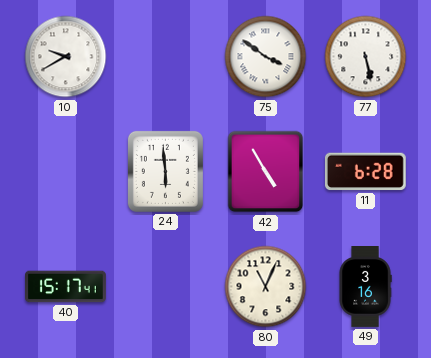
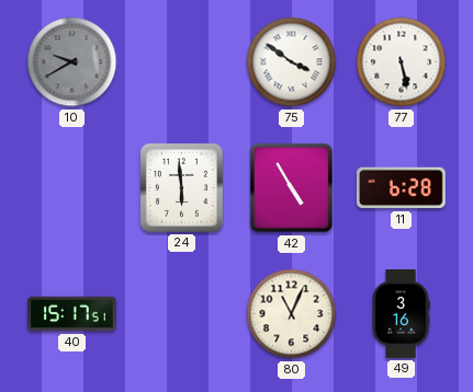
10 dial: white -> grey
40: 15:17:41 -> 15:17:51
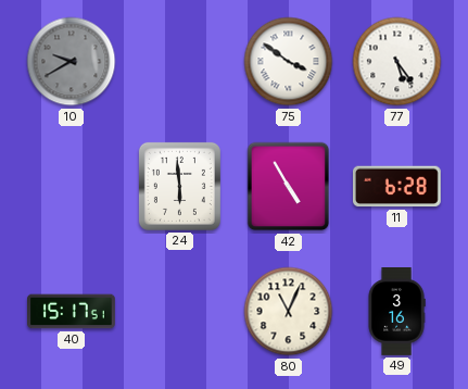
77: 5:28 -> 5:24
